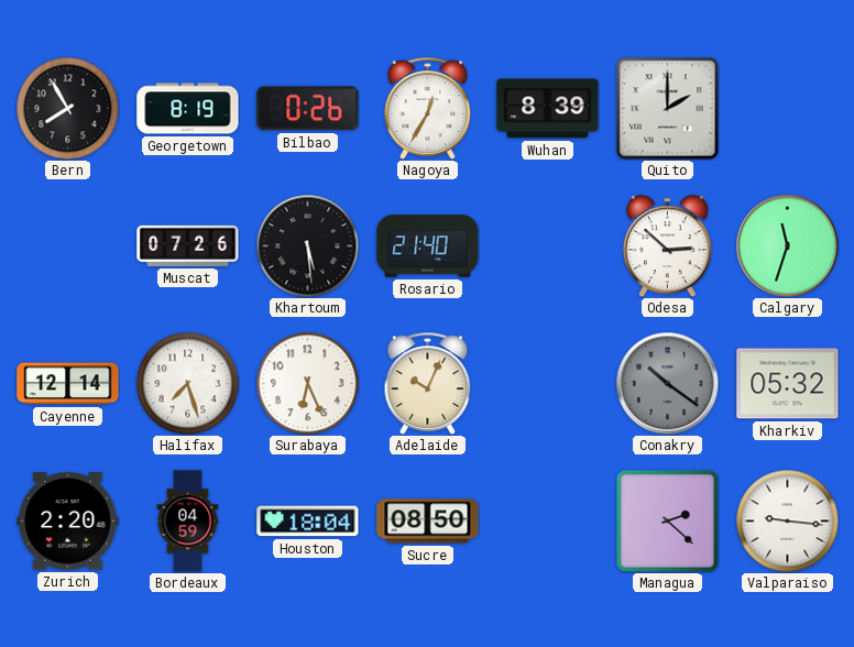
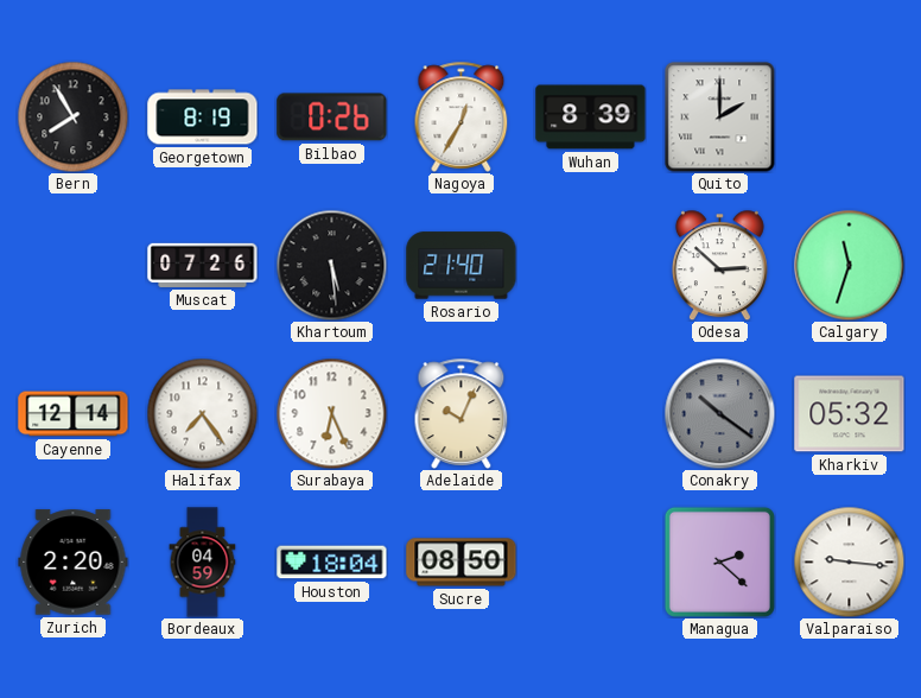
Halifax: 7:27 -> 7:24
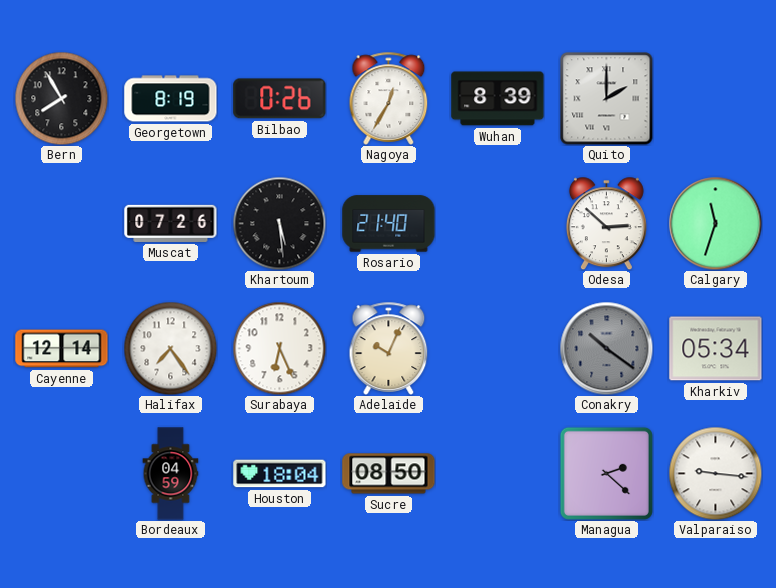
Kharkiv: 05:32 -> 05:34
Zurich: 2:20 -> none
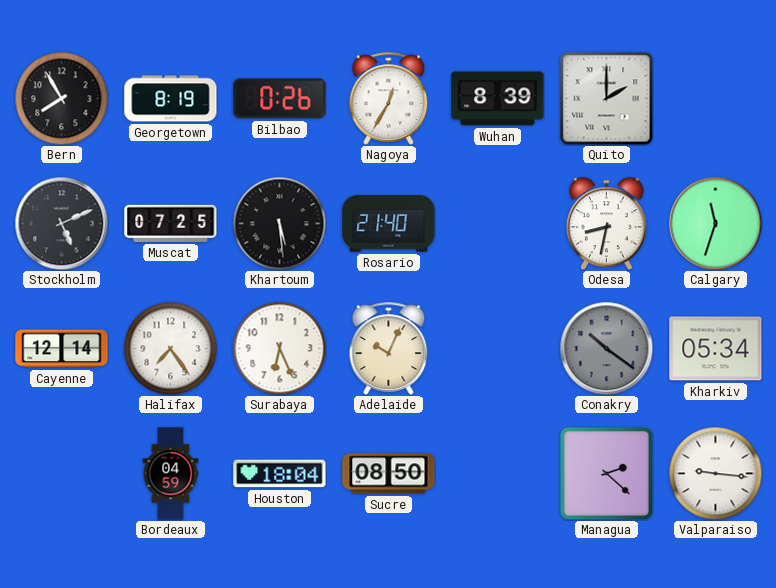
Stockholm: none -> 5:11
Muscat: 07:26 -> 07:25
Odesa: 2:52 -> 8:32
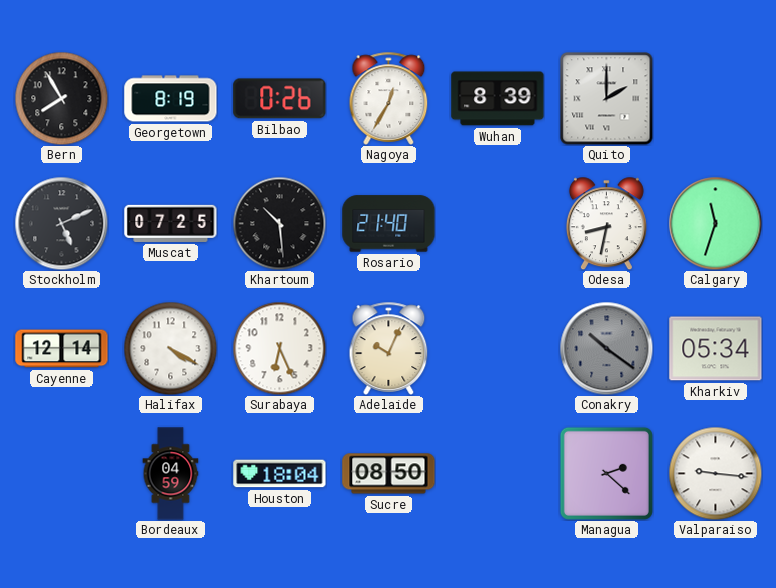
Khartoum: 5:29 -> 10:29
Halifax: 7:24 -> 4:20
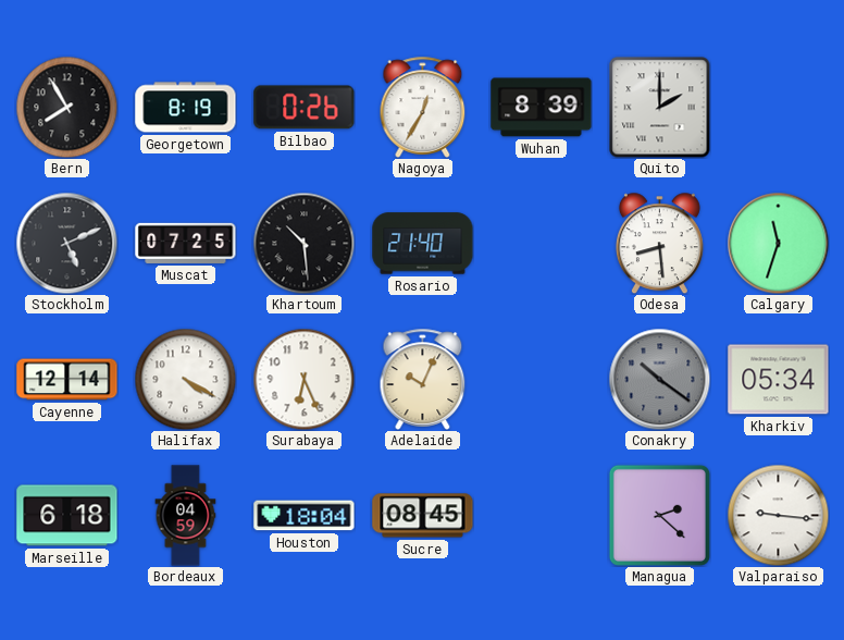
Odesa: 8:32 -> 8:29
Marseille: none -> 6:18
Sucre: 08:50 -> 08:45
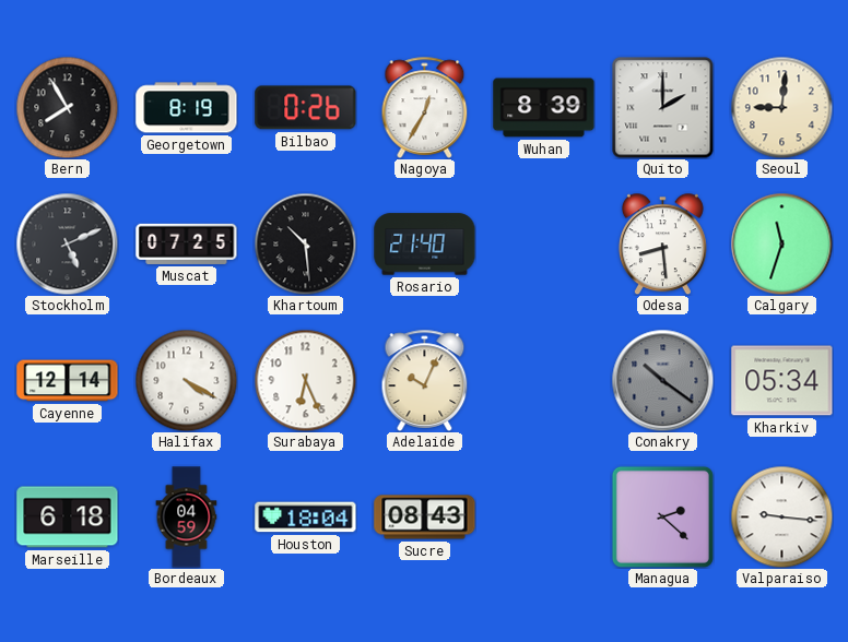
Seoul: none -> 9:01
Sucre: 08:45 -> 08:43
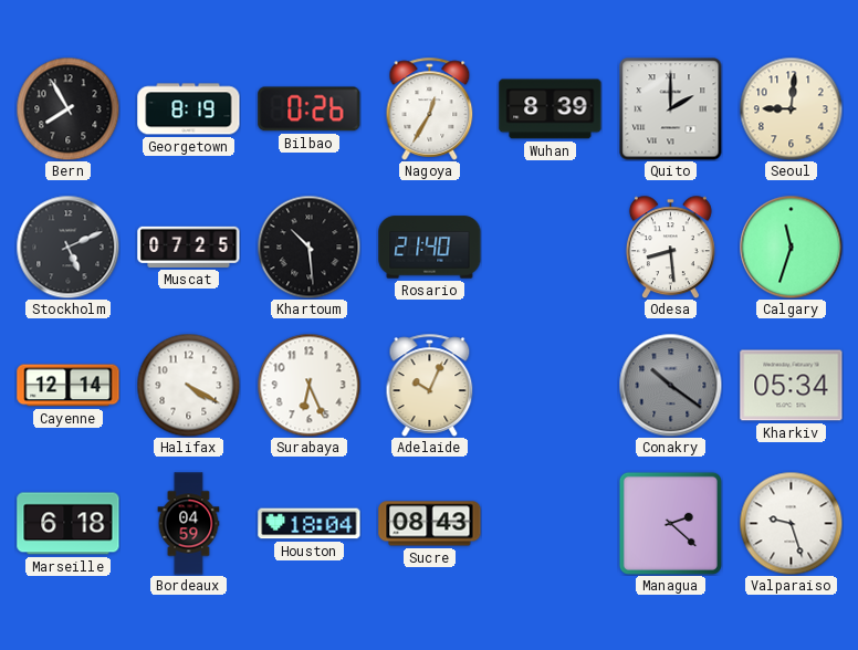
Valparaiso: 9:16 -> 9:27
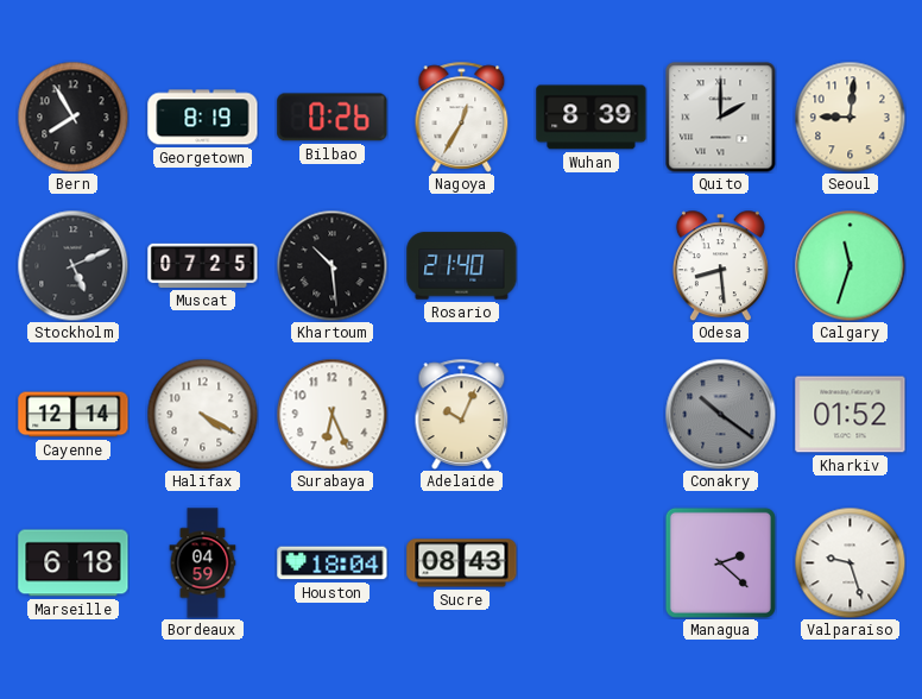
Kharkiv: 05:34 -> 01:52
